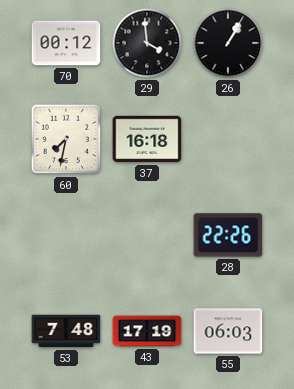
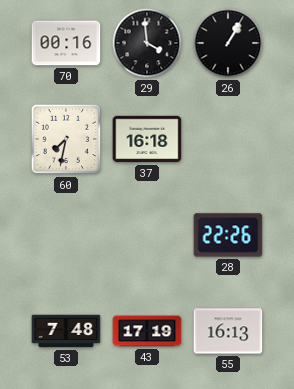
70: 00:12 -> 00:16
55: 06:03 -> 16:13
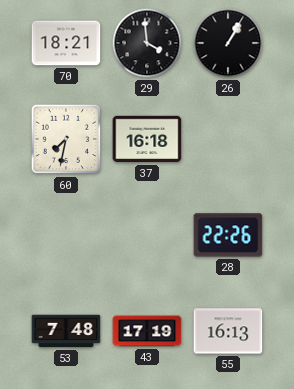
70: 00:16 -> 18:21
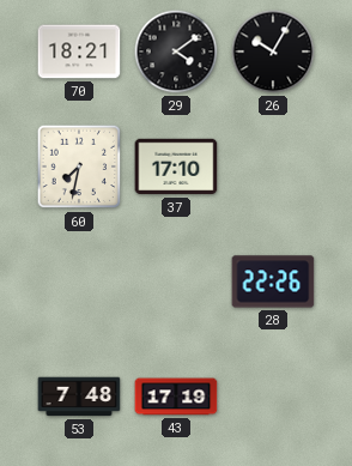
29: 3:59 -> 4:09
26: 1:05 -> 10:05
37: 16:18 -> 17:10
55: 16:13 -> none
